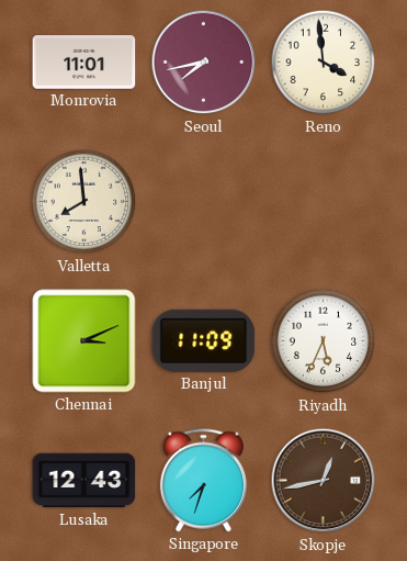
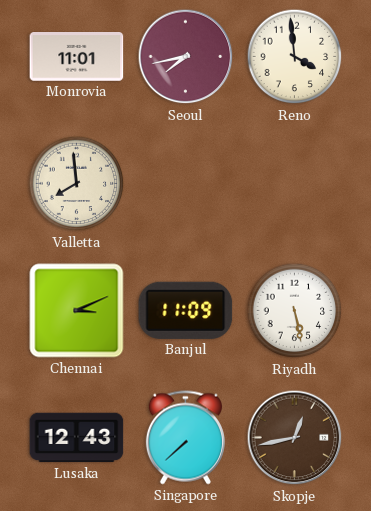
Riyadh: 5:34 -> 5:28
Singapore: 7:33 -> 7:38
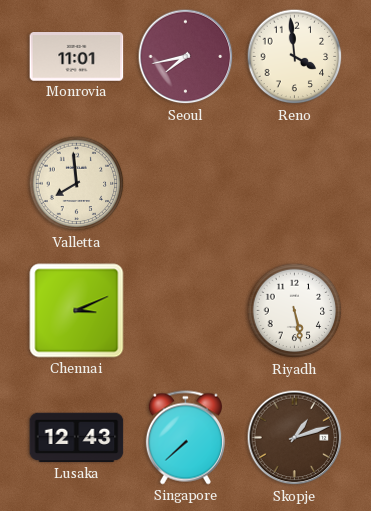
Banjul: 11:09 -> none
Skopje: 12:43 -> 1:12
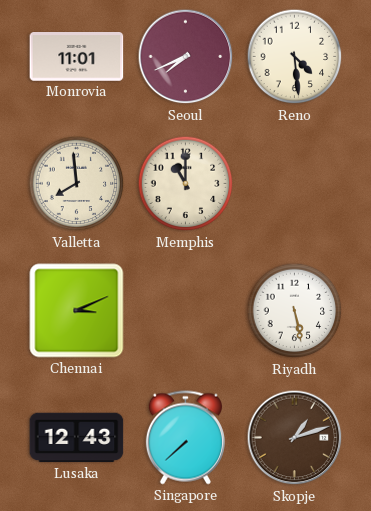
Seoul: 7:43 -> 7:41
Reno: 3:59 -> 4:29
Memphis: none -> 11:00
